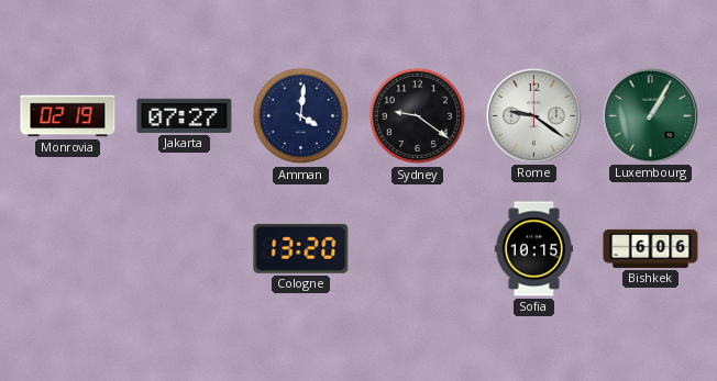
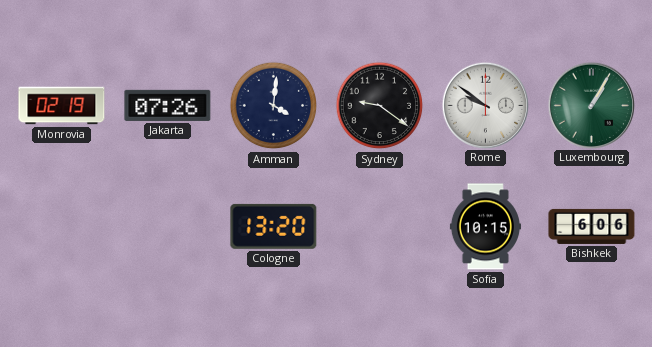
Jakarta: 07:27 -> 07:26
Rome: 9:21 -> 9:51
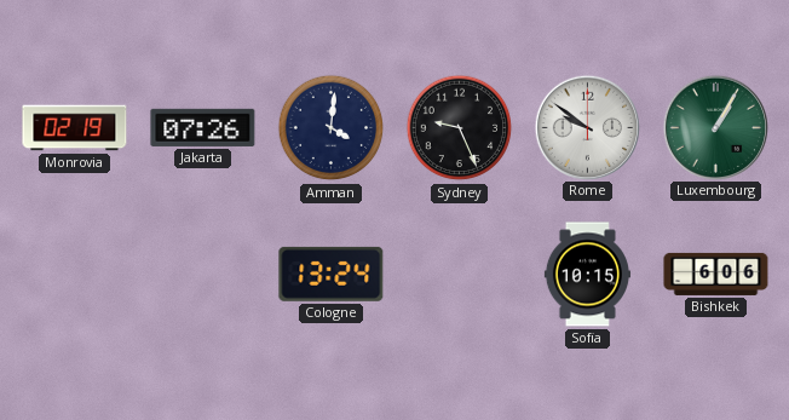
Sydney: 9:21 -> 9:26
Cologne: 13:20 -> 13:24
